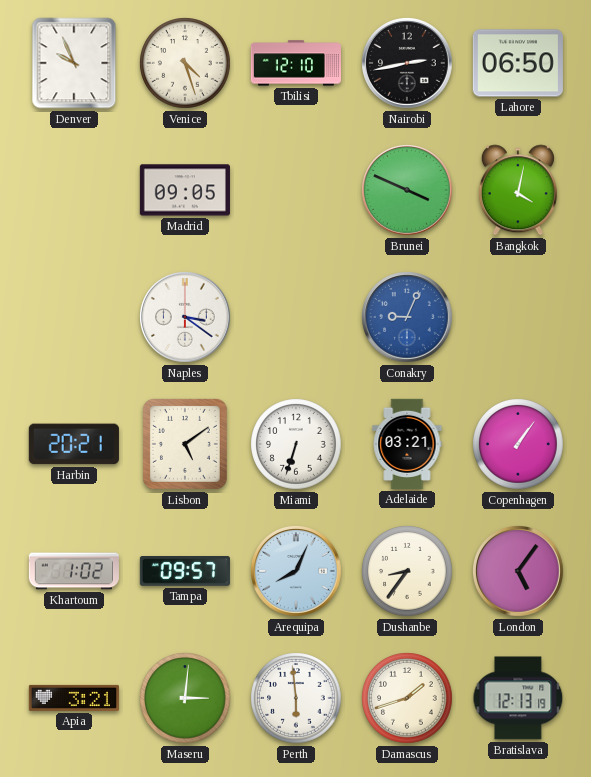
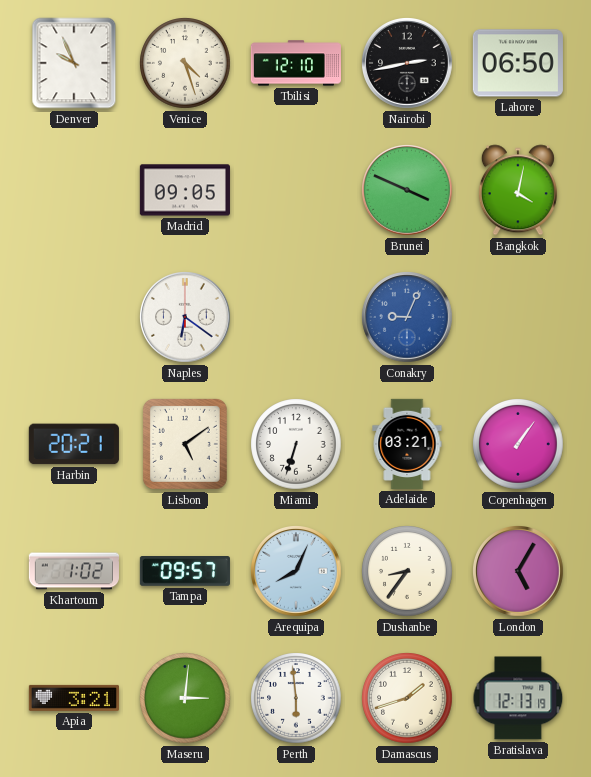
Naples: 3:21 -> 6:21
London: 5:06 -> 5:05
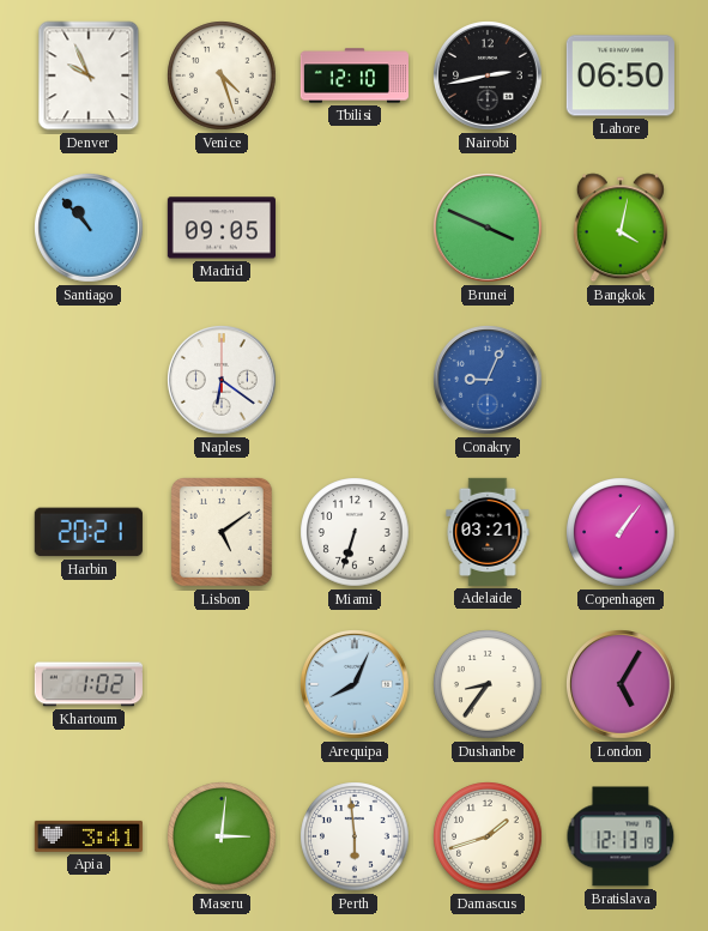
Santiago: none -> 10:53
Tampa: 09:57 -> none
Apia: 3:21 -> 3:41
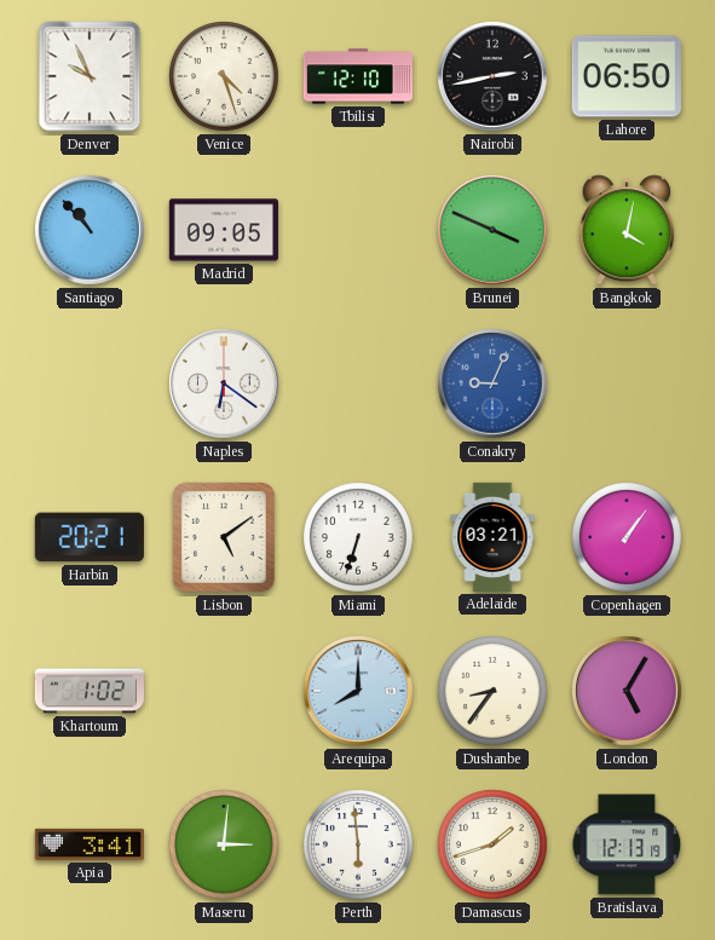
Arequipa: 8:04 -> 8:00
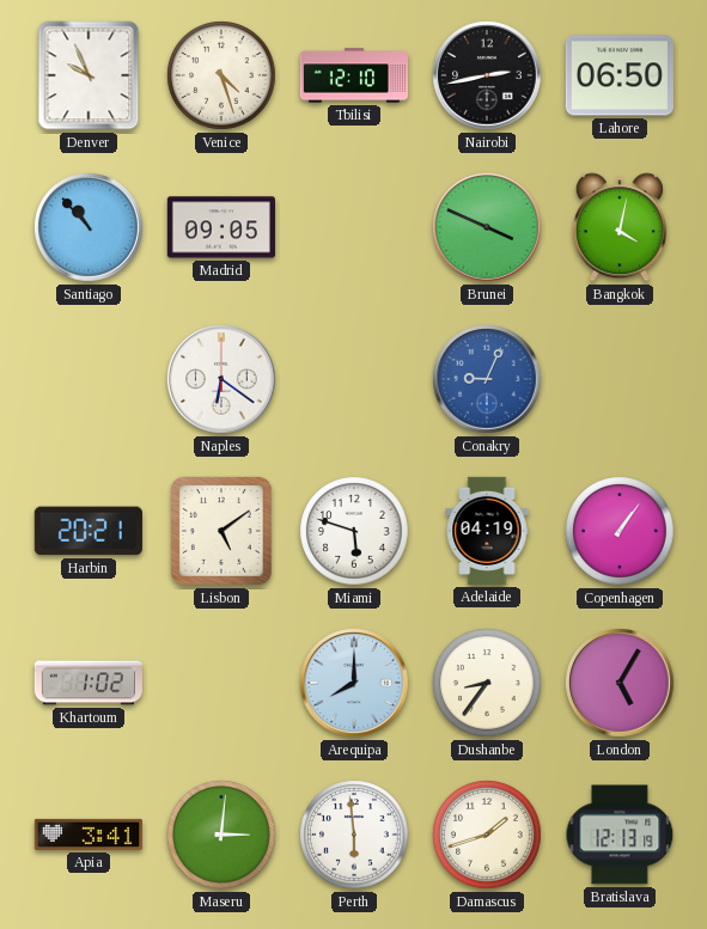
Miami: 6:33 -> 5:48
Adelaide: 03:21 -> 04:19
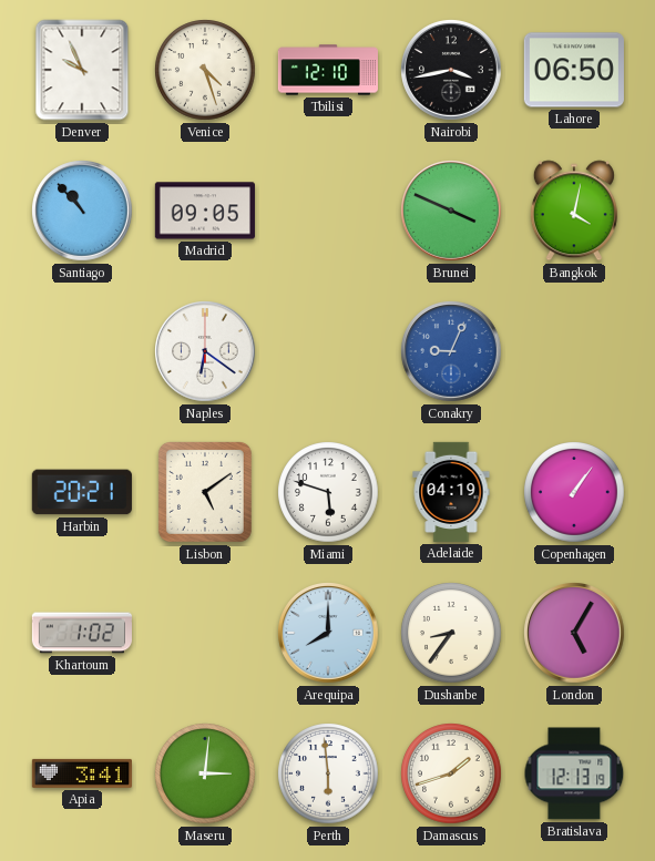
Nairobi: 2:43 -> 3:43
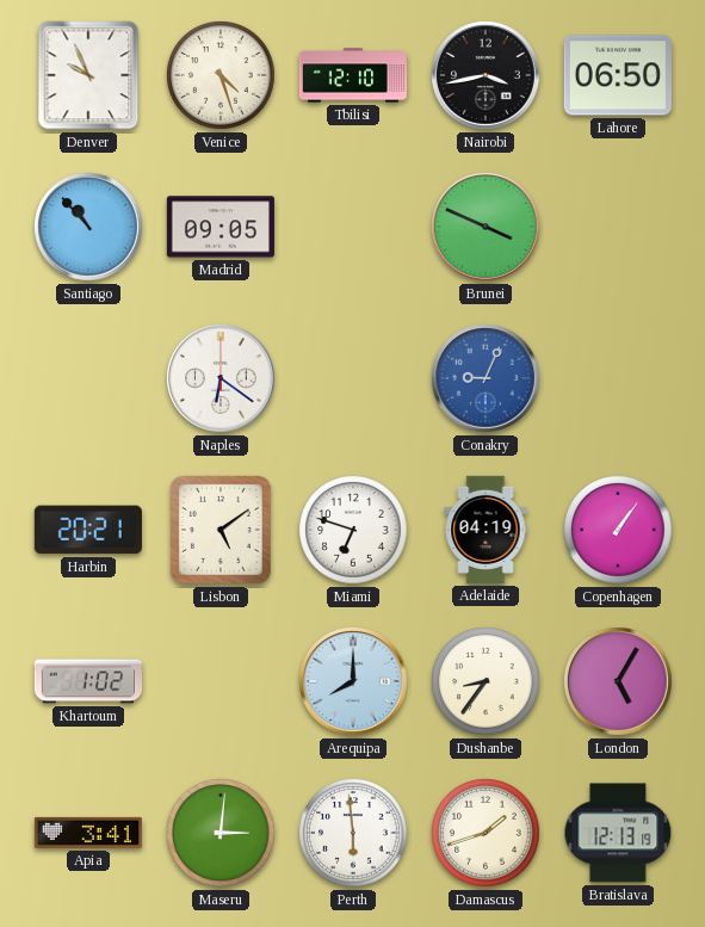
Bangkok: 4:02 -> none
Miami: 5:48 -> 6:48
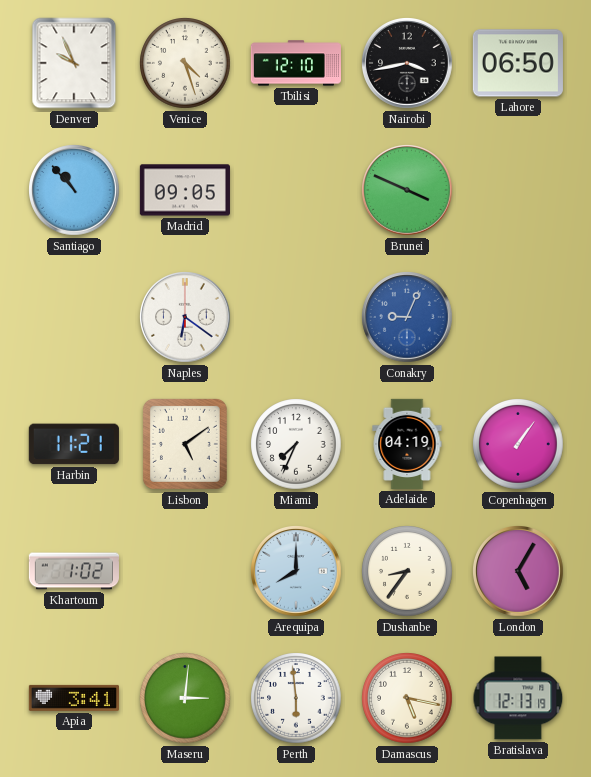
Harbin: 20:21 -> 11:21
Miami: 6:48 -> 7:34
Damascus: 1:42 -> 5:17
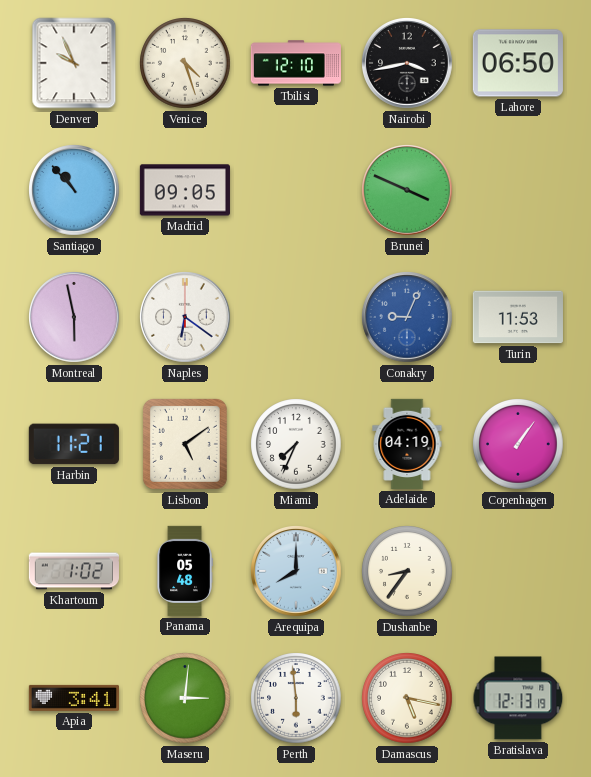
Montreal: none -> 5:58
Turin: none -> 11:53
Panama: none -> 05:48
London: 5:05 -> none
